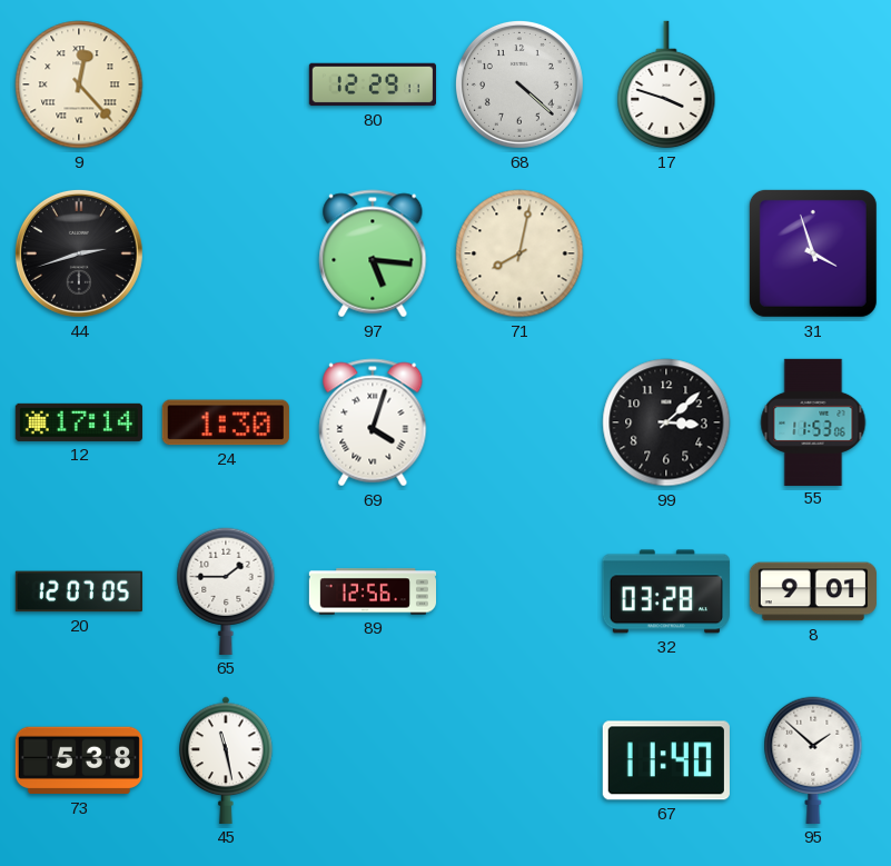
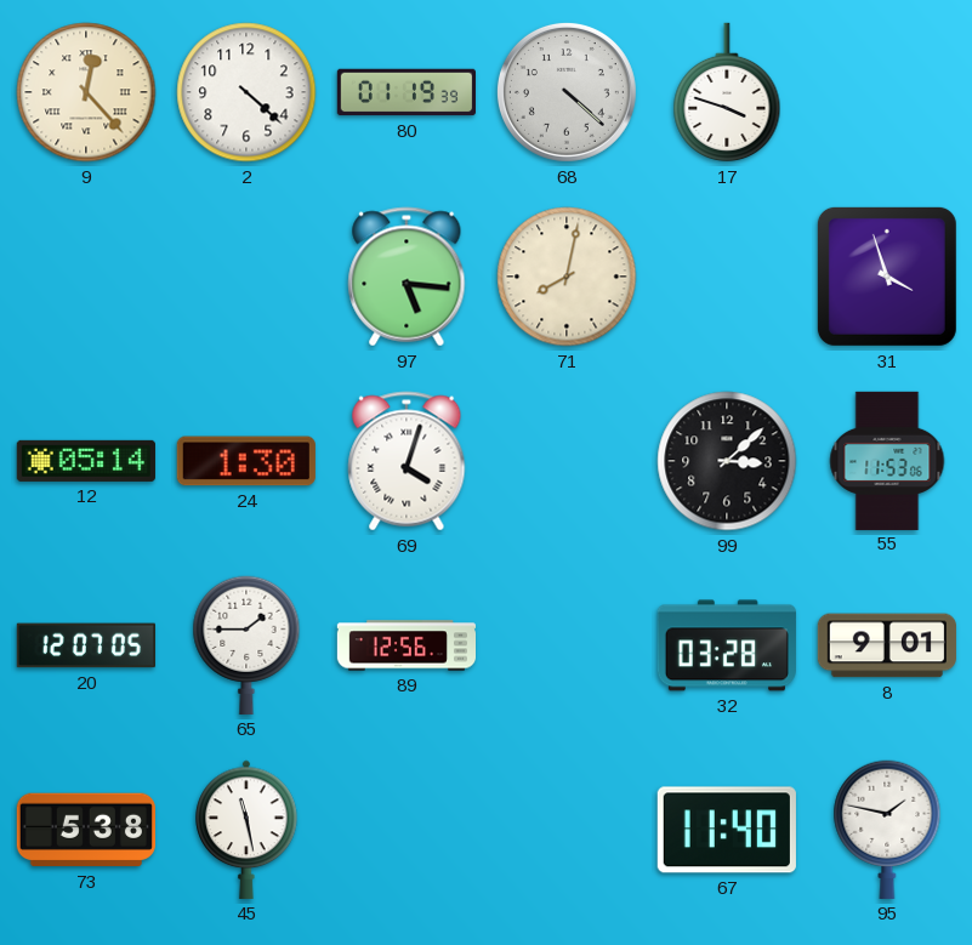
2: none -> 4:22
80: 12:29 -> 01:19
44: 2:42 -> none
12: 17:14 -> 05:14
95: 1:52 -> 1:47
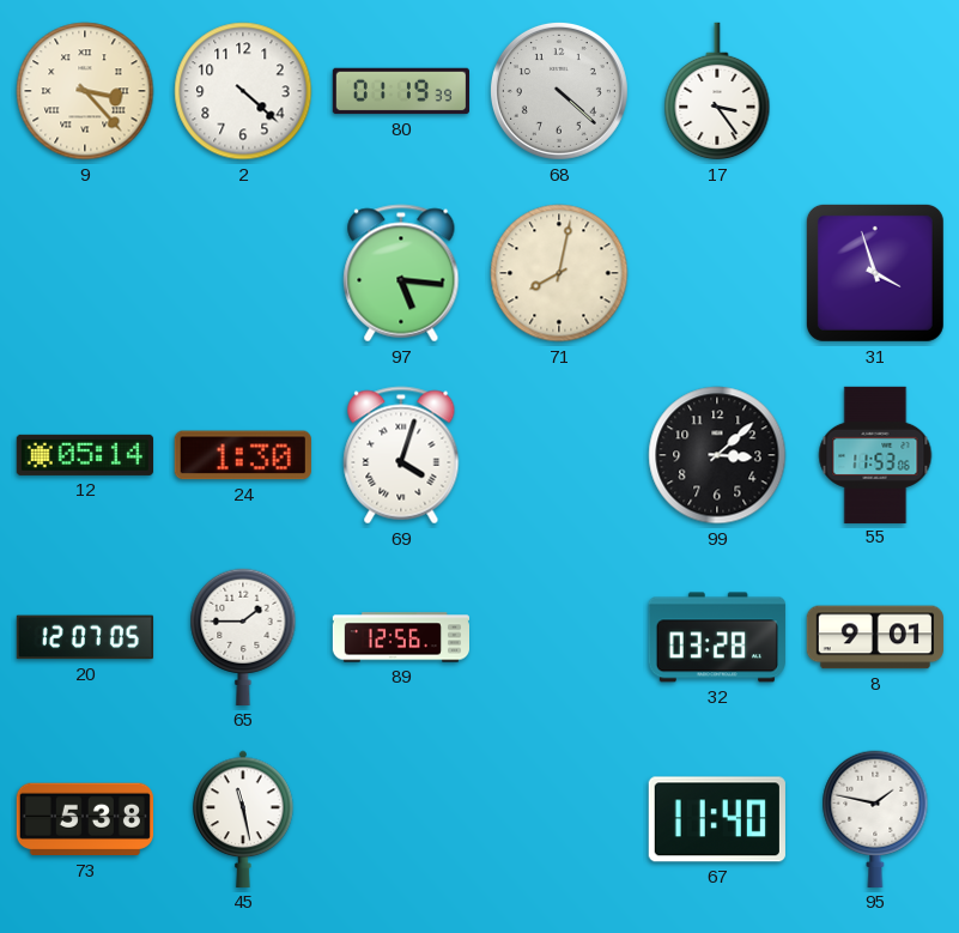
9: 12:23 -> 3:23
17: 3:48 -> 3:24
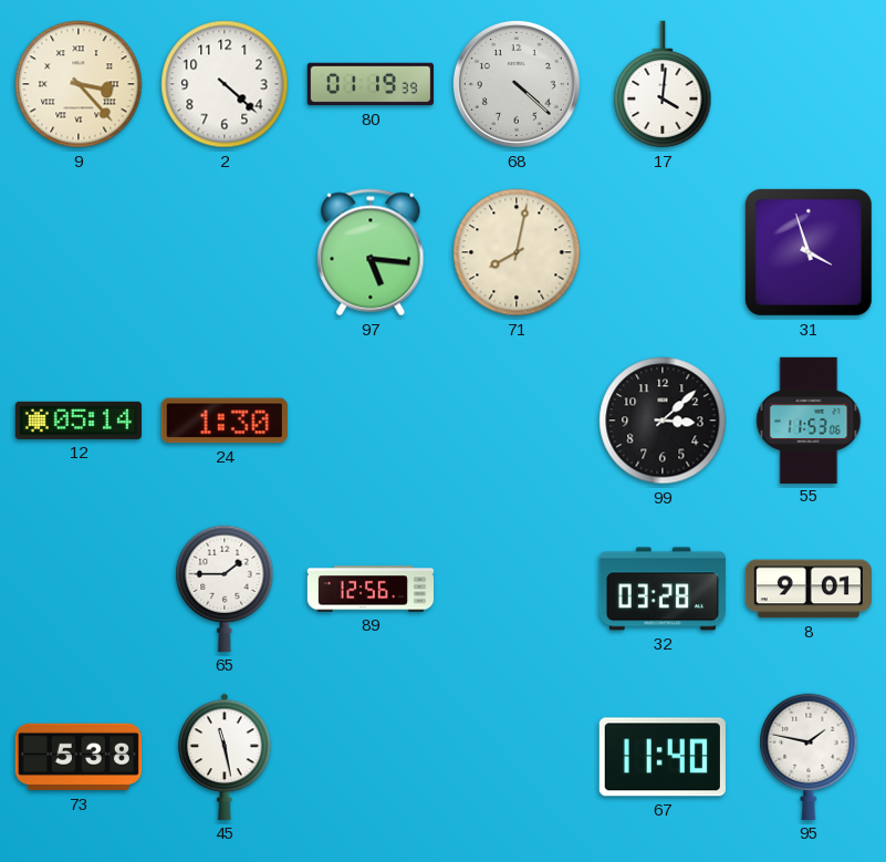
17: 3:24 -> 4:01
69: 4:03 -> none
20: 12:07 -> none
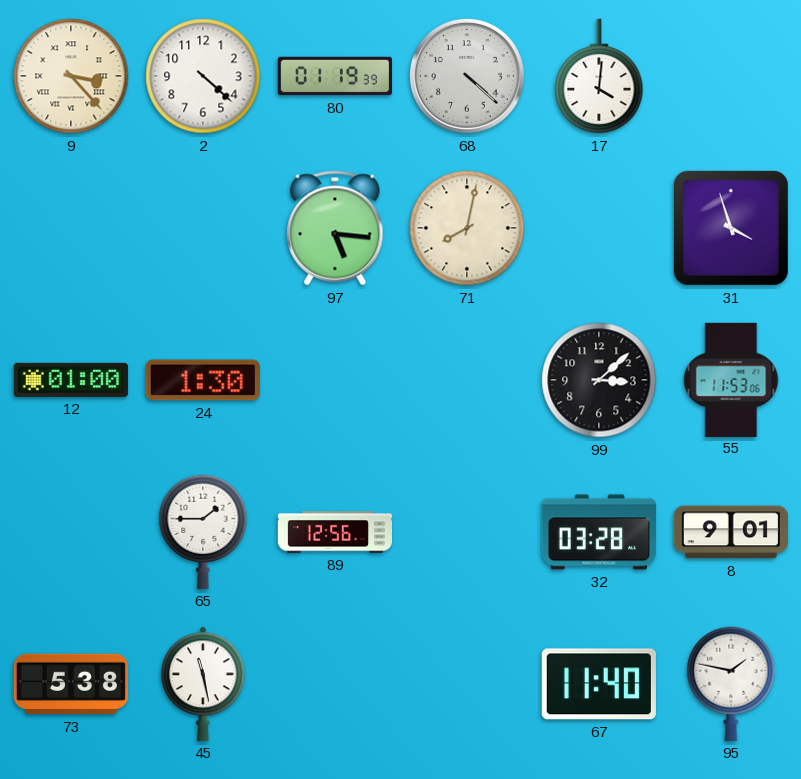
12: 05:14 -> 01:00
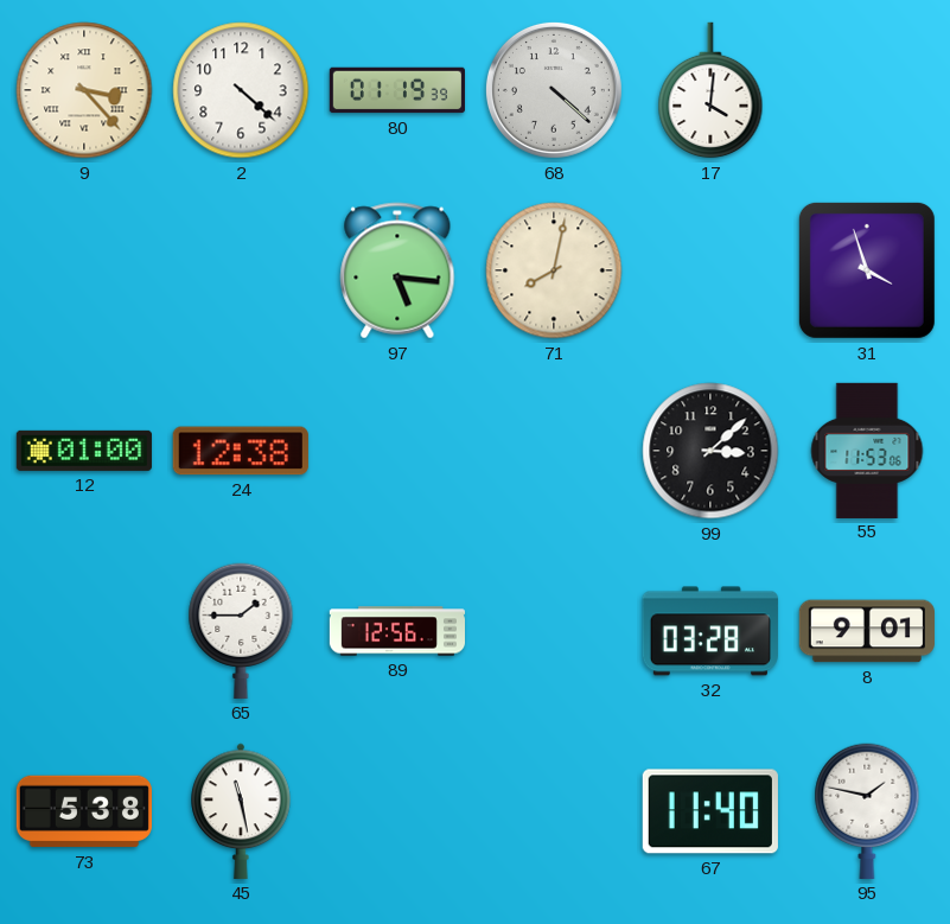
24: 1:30 -> 12:38
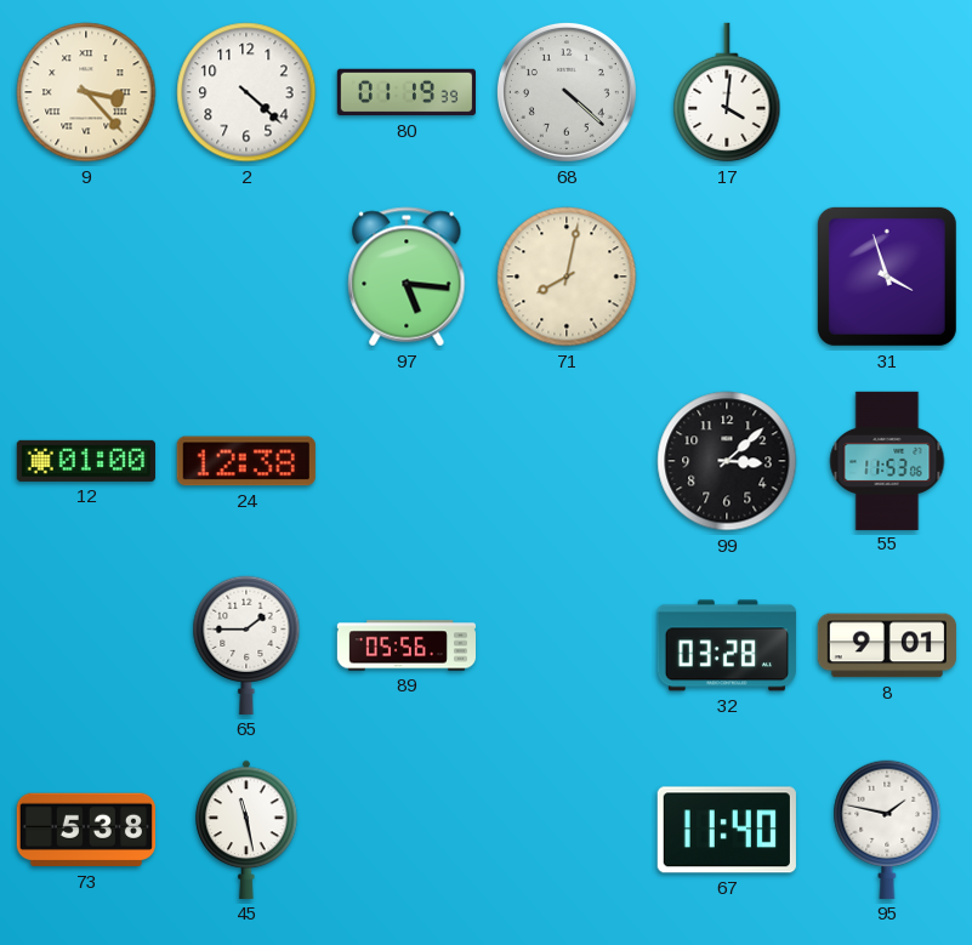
89: 12:56 -> 05:56
